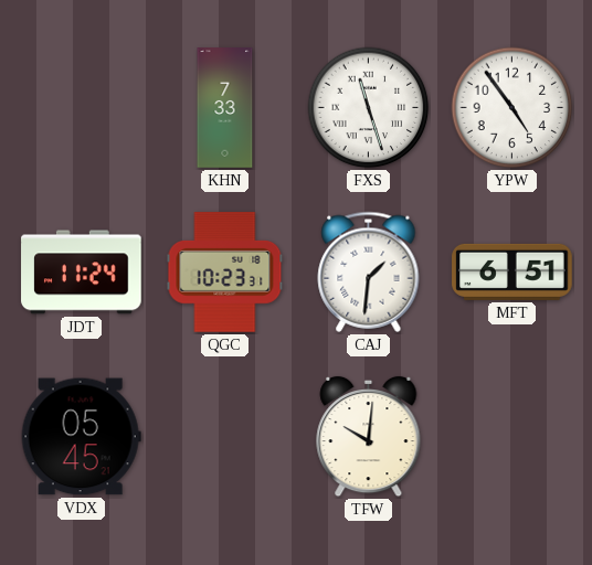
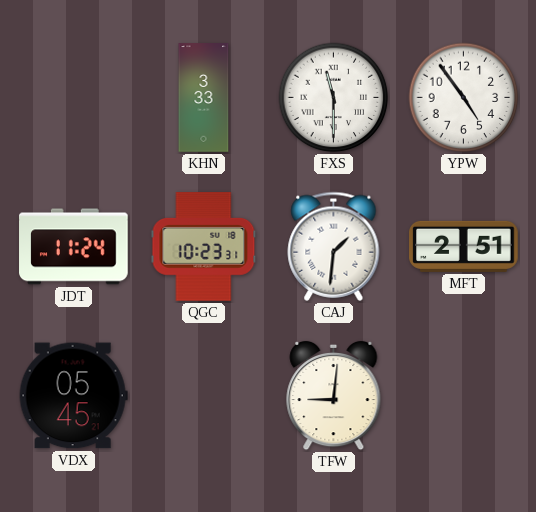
KHN: 7:33 -> 3:33
FXS: 11:27 -> 11:30
MFT: 6:51 -> 2:51
TFW: 10:01 -> 9:01
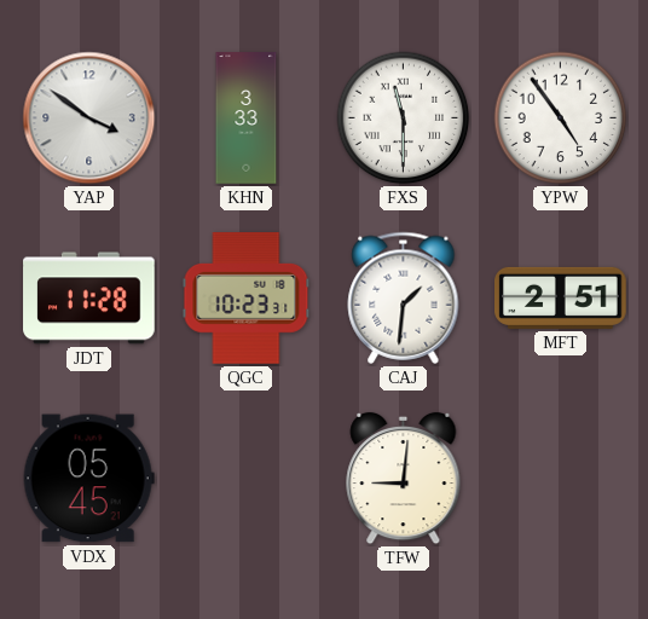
YAP: none -> 3:51
JDT: 11:24 -> 11:28
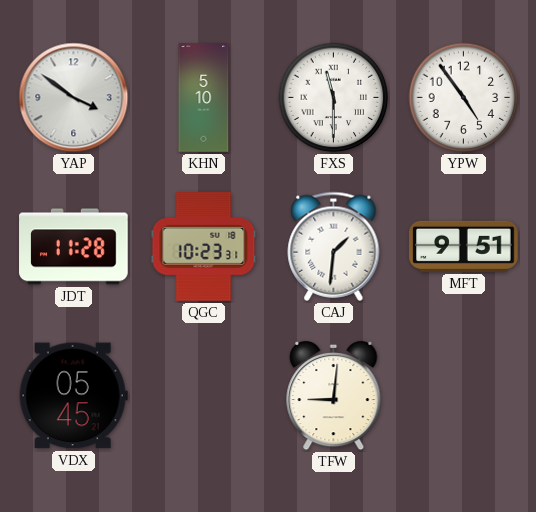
KHN: 3:33 -> 5:10
MFT: 2:51 -> 9:51
